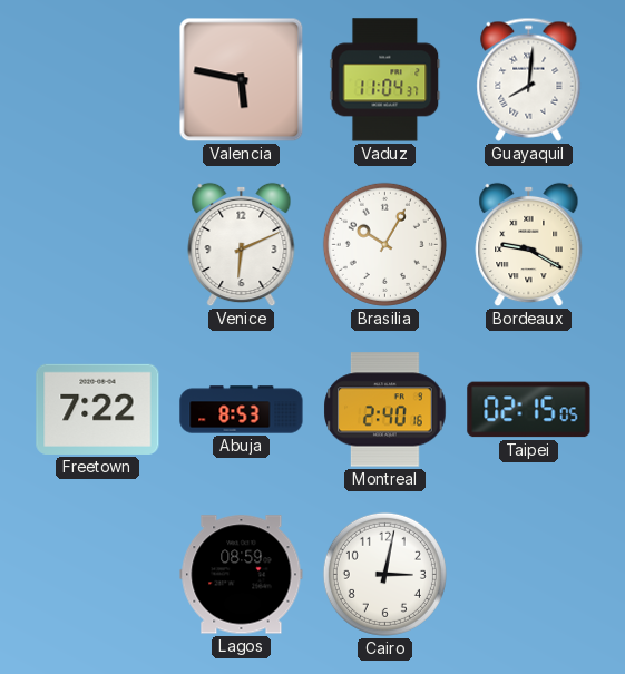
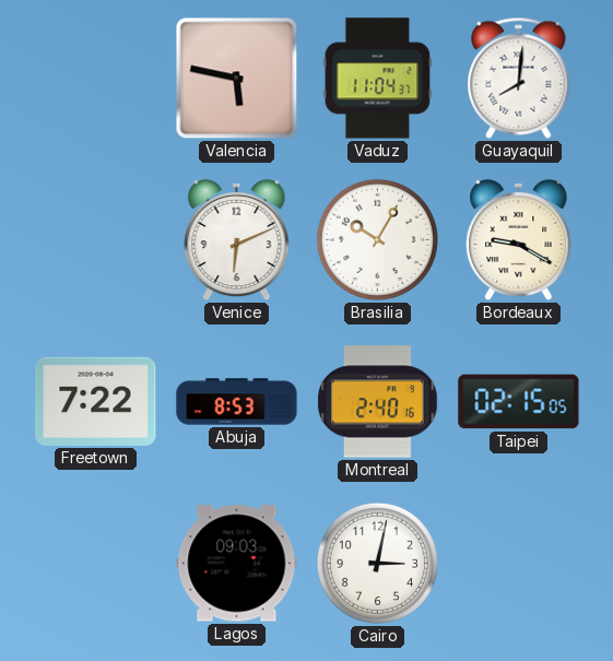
Lagos: 08:59 -> 09:03
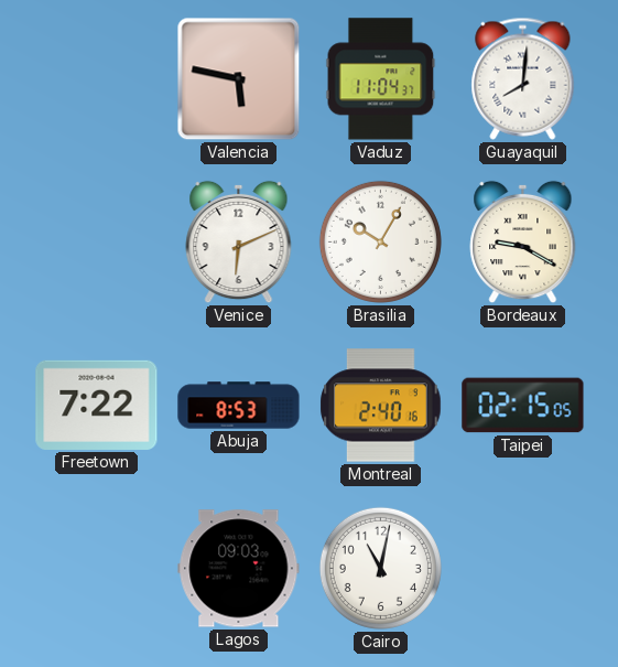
Cairo: 3:02 -> 11:02
